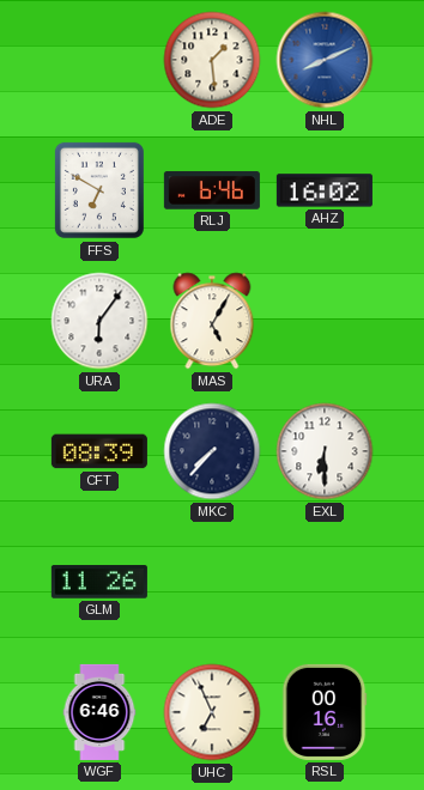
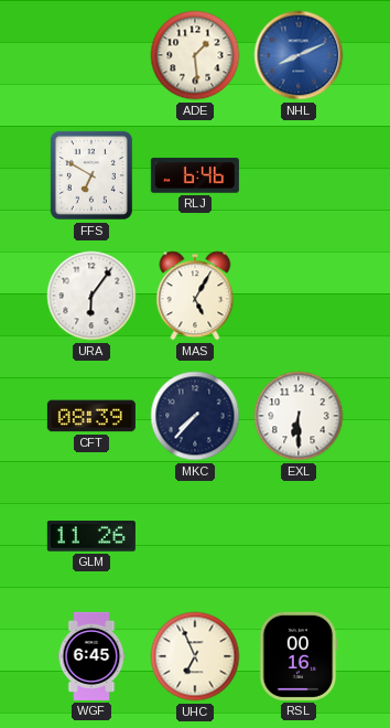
AHZ: 16:02 -> none
WGF: 6:46 -> 6:45
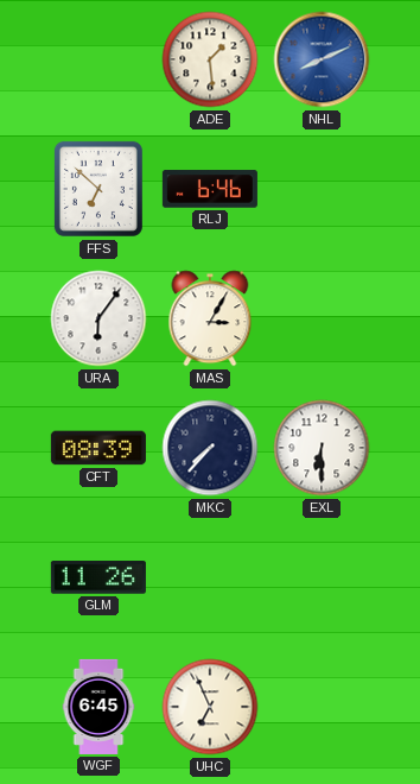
FFS: 6:50 -> 6:52
MAS: 5:05 -> 3:05
RSL: 00:16 -> none
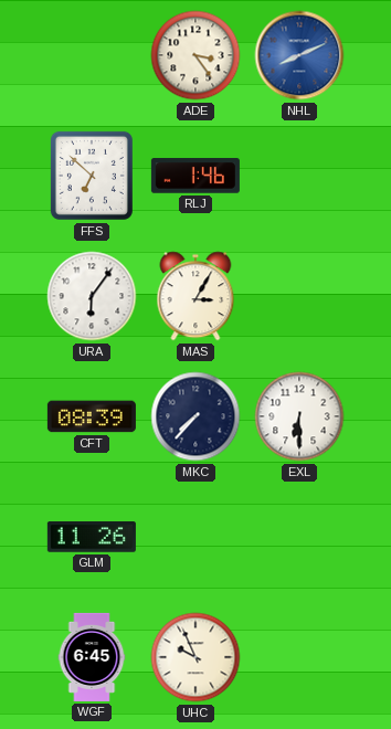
ADE: 1:29 -> 3:24
RLJ: 6:46 -> 1:46
UHC: 6:56 -> 9:56
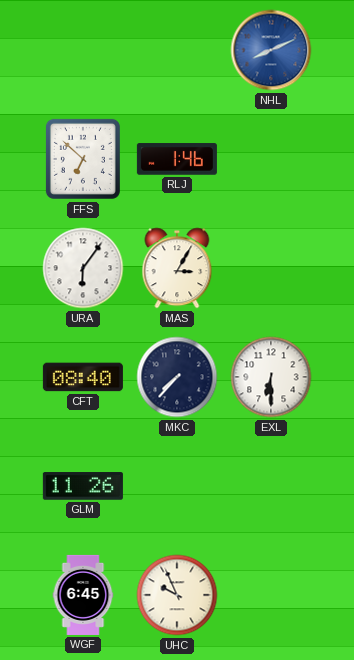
ADE: 3:24 -> none
CFT: 08:39 -> 08:40
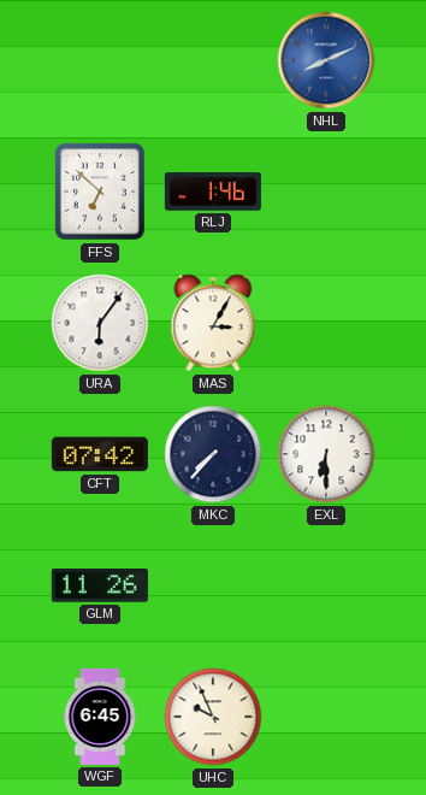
CFT: 08:40 -> 07:42
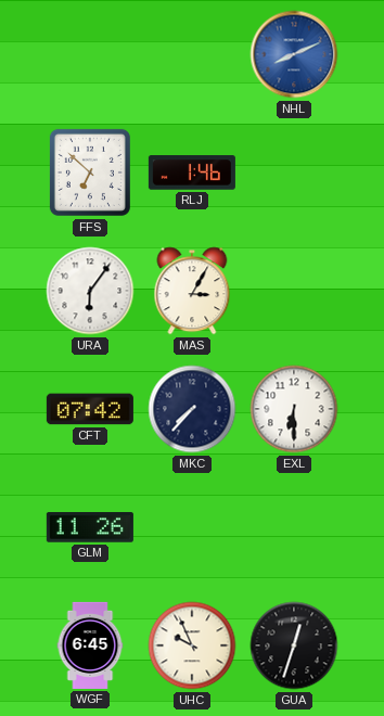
GUA: none -> 12:33
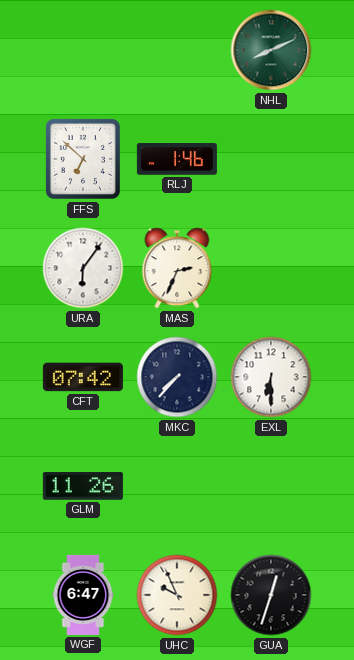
NHL dial: blue -> green
MAS: 3:05 -> 2:34
WGF: 6:45 -> 6:47
